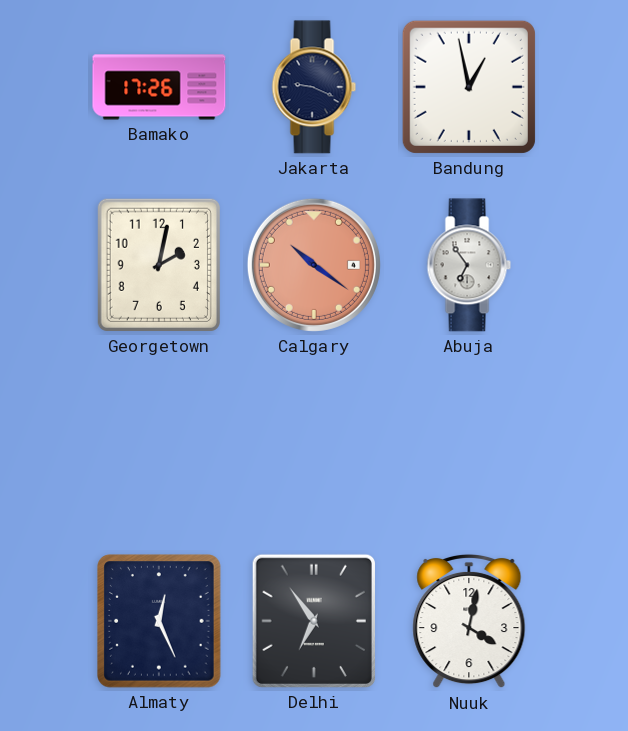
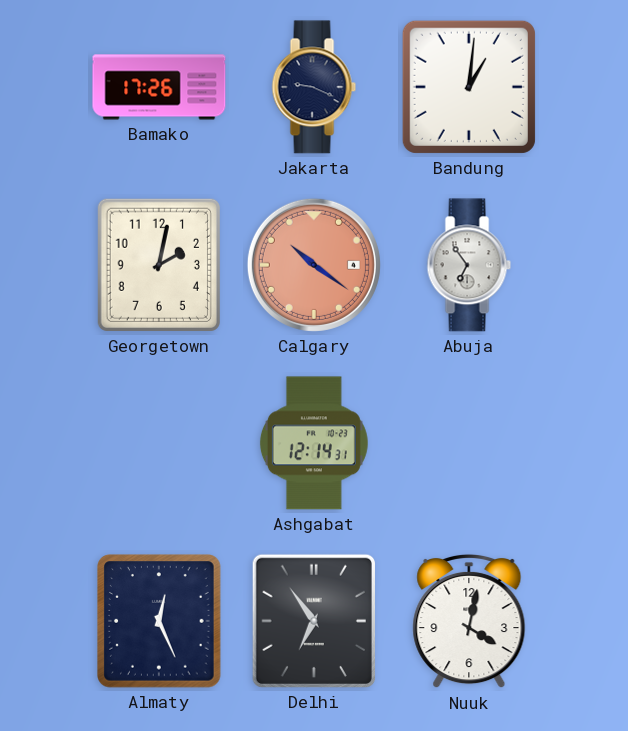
Bandung: 12:58 -> 1:01
Ashgabat: none -> 12:14
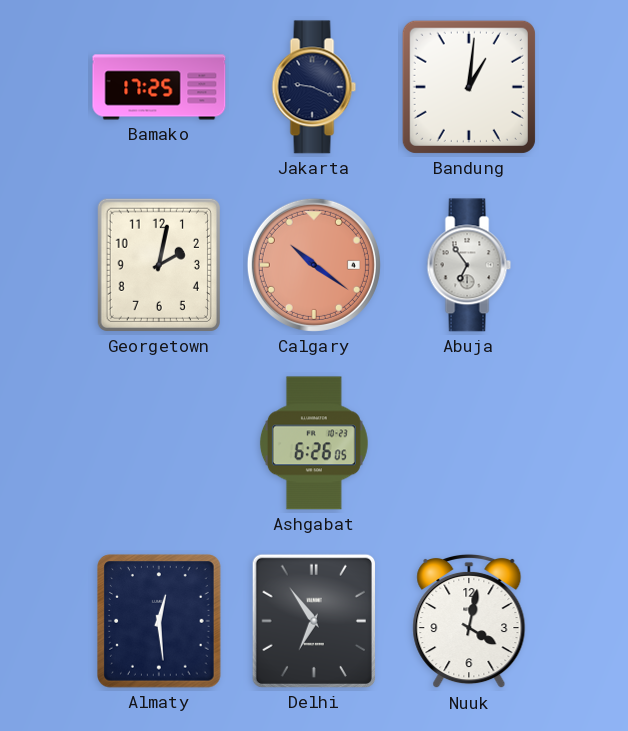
Bamako: 17:26 -> 17:25
Ashgabat: 12:14 -> 6:26
Almaty: 12:26 -> 12:29
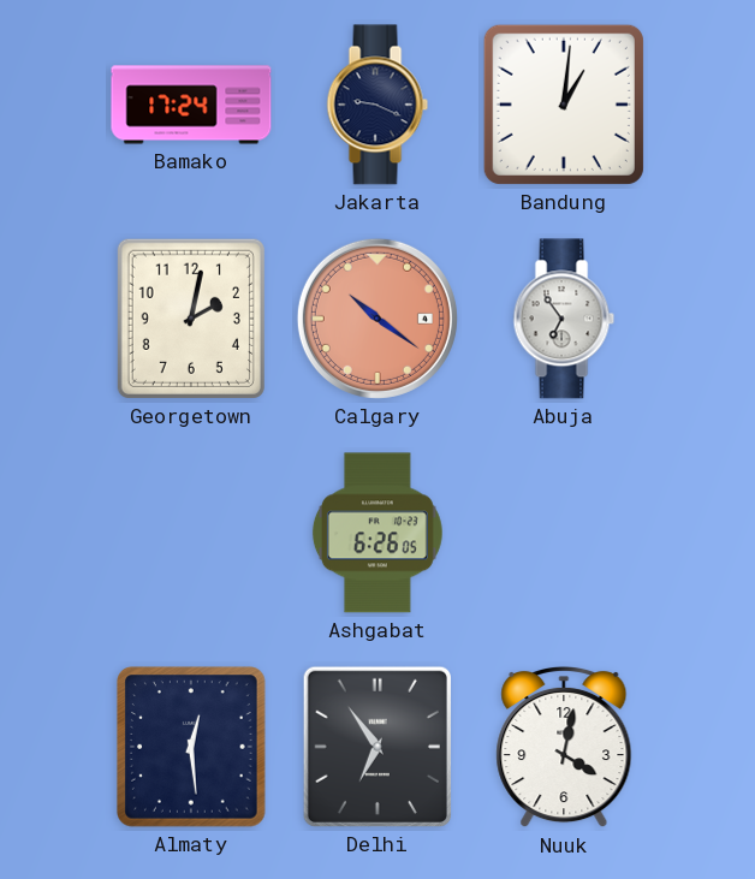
Bamako: 17:25 -> 17:24
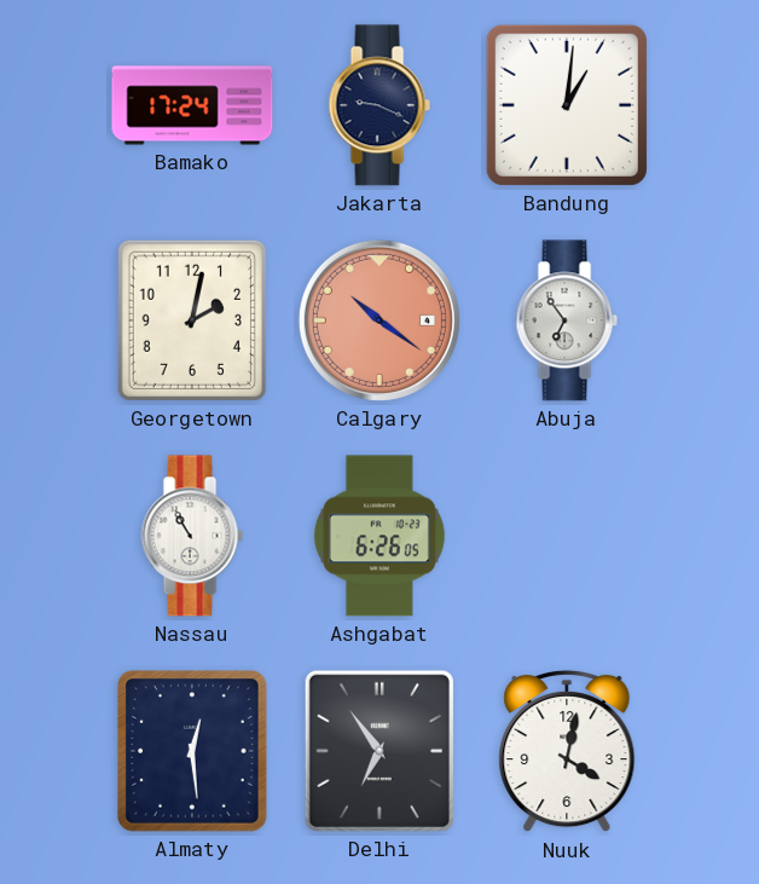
Nassau: none -> 10:55
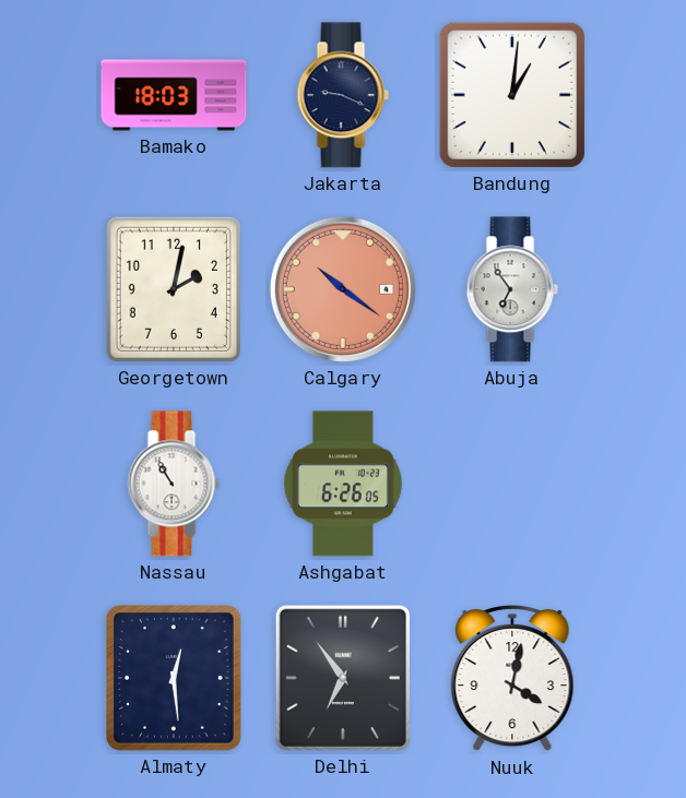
Bamako: 17:24 -> 18:03
